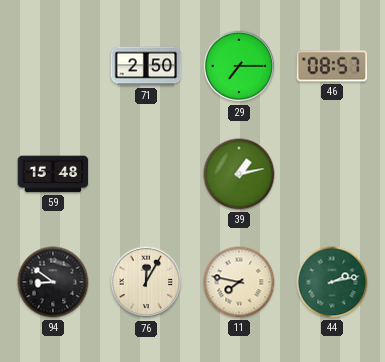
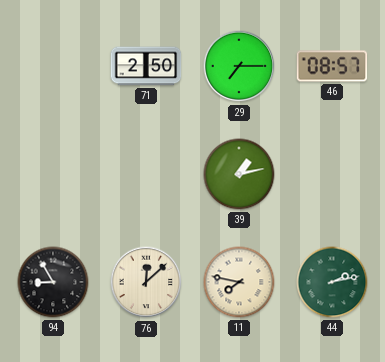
59: 15:48 -> none
94: 8:51 -> 8:55
76: 12:05 -> 12:08
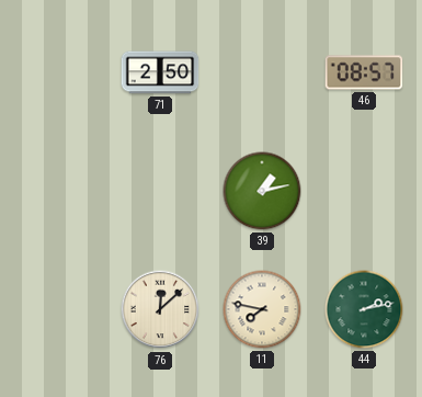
29: 7:15 -> none
94: 8:55 -> none
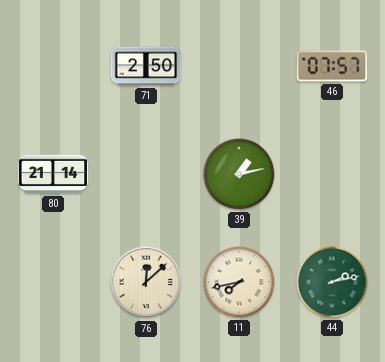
46: 08:57 -> 07:57
80: none -> 21:14
11: 7:47 -> 7:43
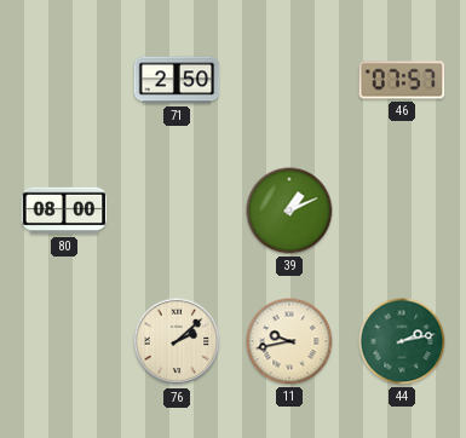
80: 21:14 -> 08:00
39: 1:13 -> 1:11
76: 12:08 -> 2:08
11: 7:43 -> 9:43
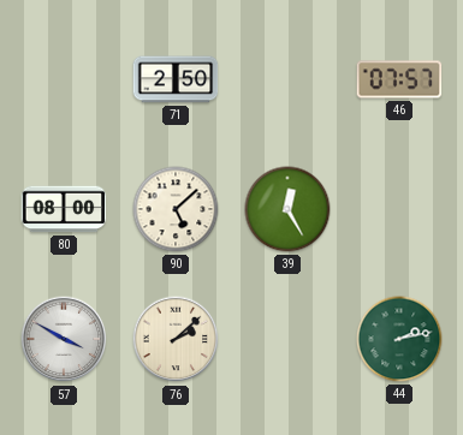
90: none -> 5:08
39: 1:11 -> 12:25
57: none -> 3:50
11: 9:43 -> none
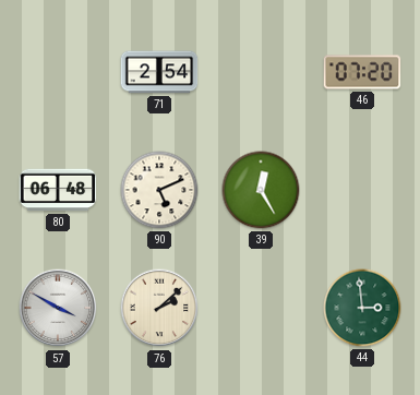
71: 2:50 -> 2:54
46: 07:57 -> 07:20
80: 08:00 -> 06:48
90: 5:08 -> 5:11
44: 2:13 -> 2:59
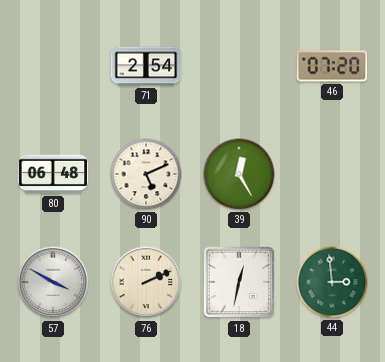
76: 2:08 -> 2:11
18: none -> 12:32
